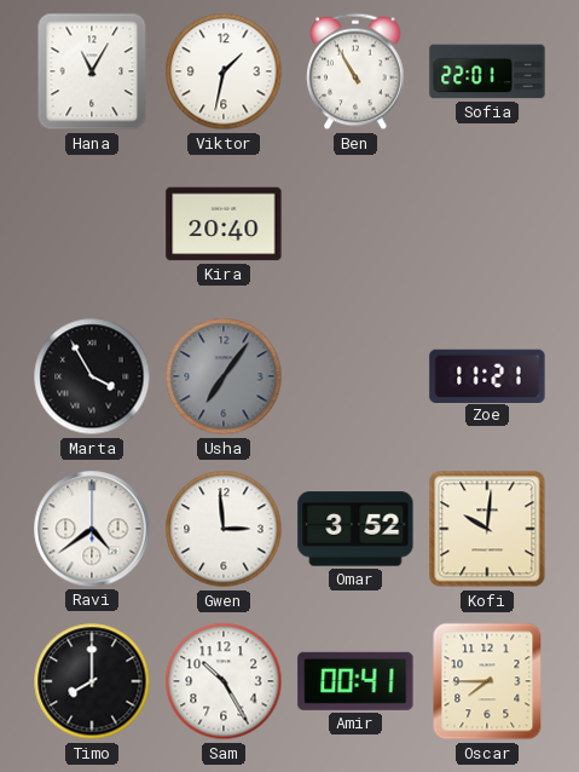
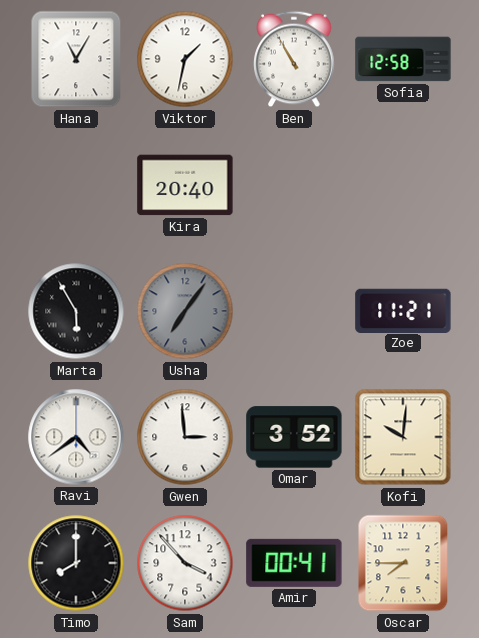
Sofia: 22:01 -> 12:58
Marta: 3:55 -> 5:55
Sam: 10:25 -> 3:53
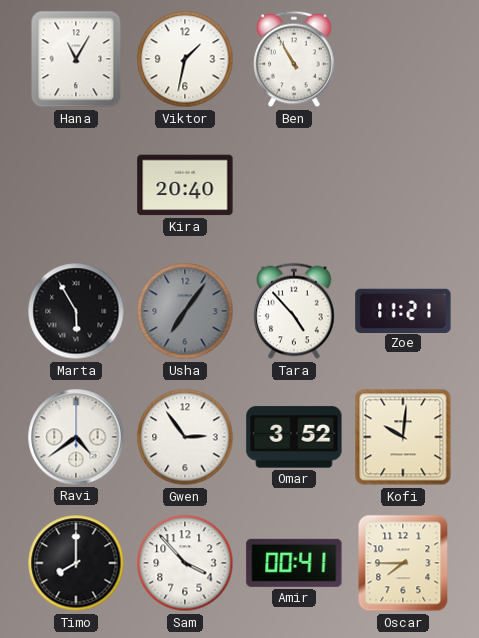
Sofia: 12:58 -> none
Tara: none -> 4:53
Gwen: 2:59 -> 2:54
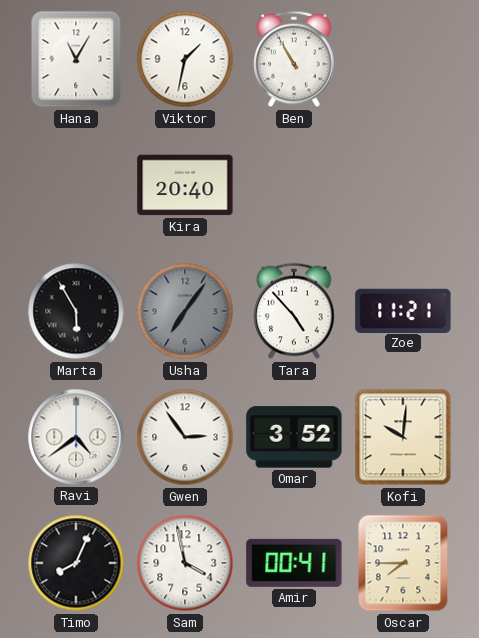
Timo: 8:00 -> 8:04
Sam: 3:53 -> 3:58
